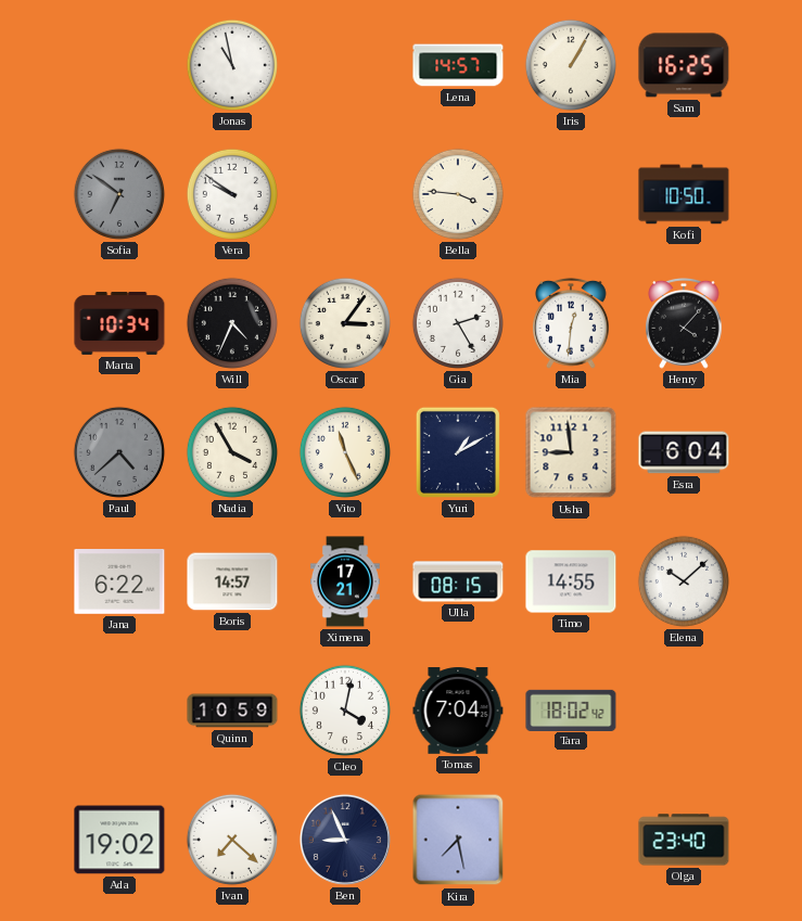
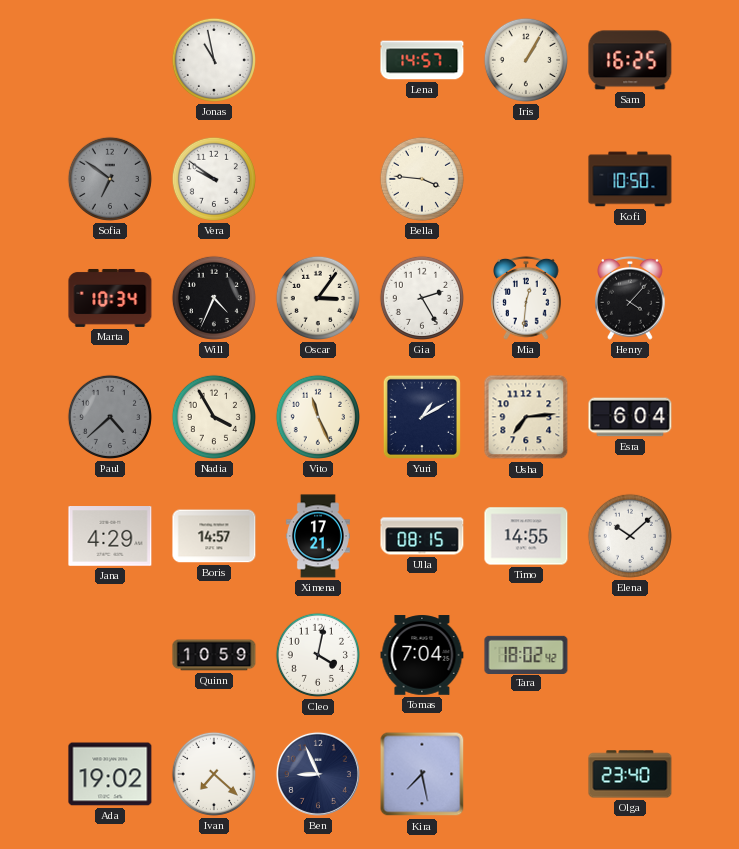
Usha: 8:59 -> 7:14
Jana: 6:22 -> 4:29
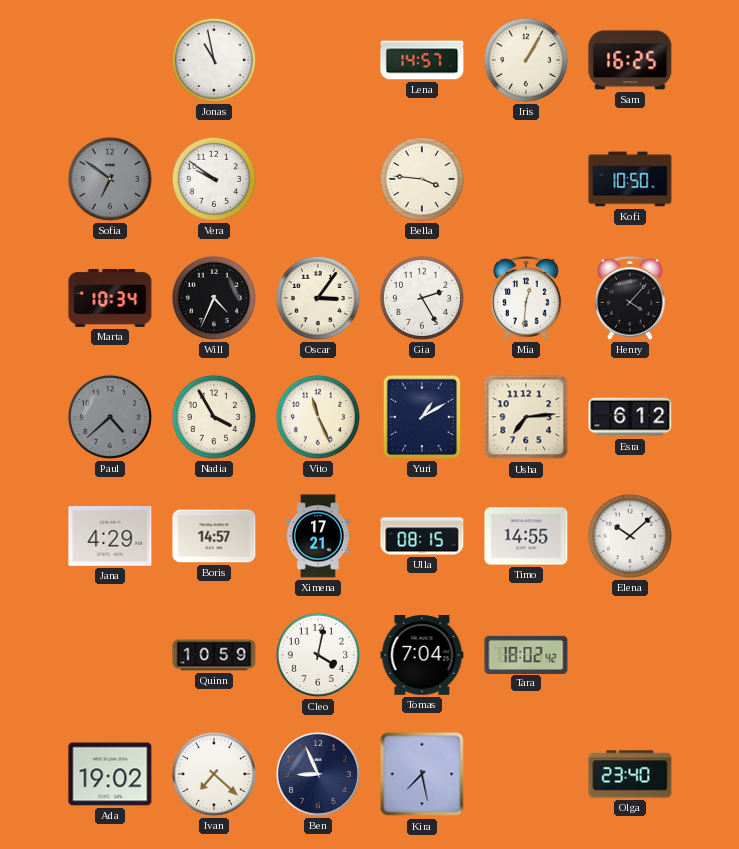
Esra: 6:04 -> 6:12
